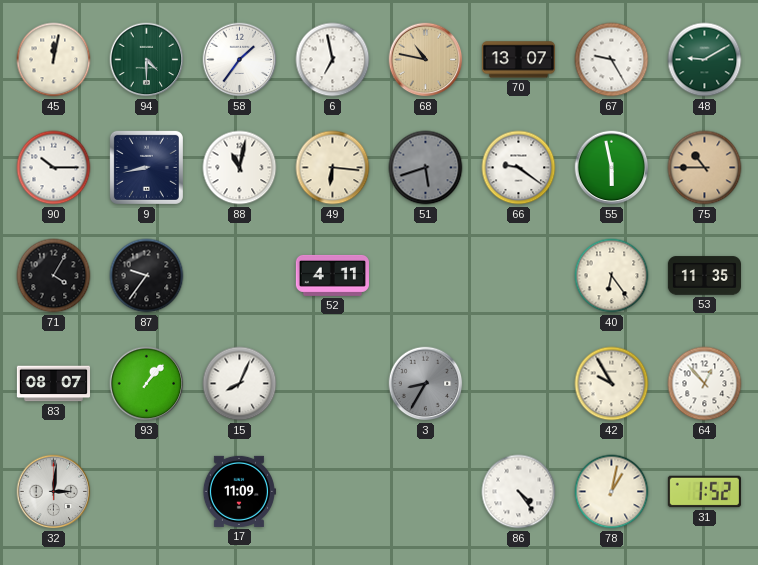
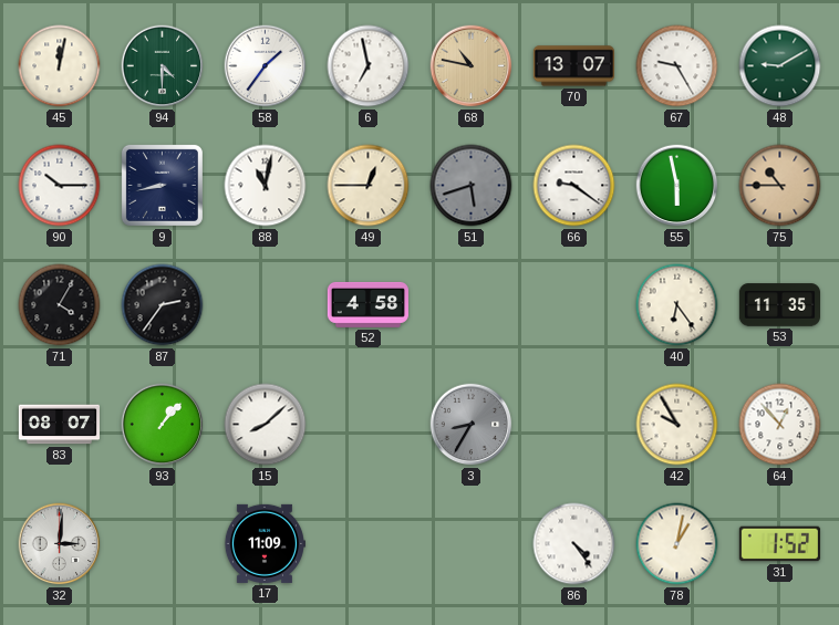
49: 6:16 -> 12:45
87: 9:36 -> 2:36
52: 4:11 -> 4:58
15: 8:04 -> 8:08
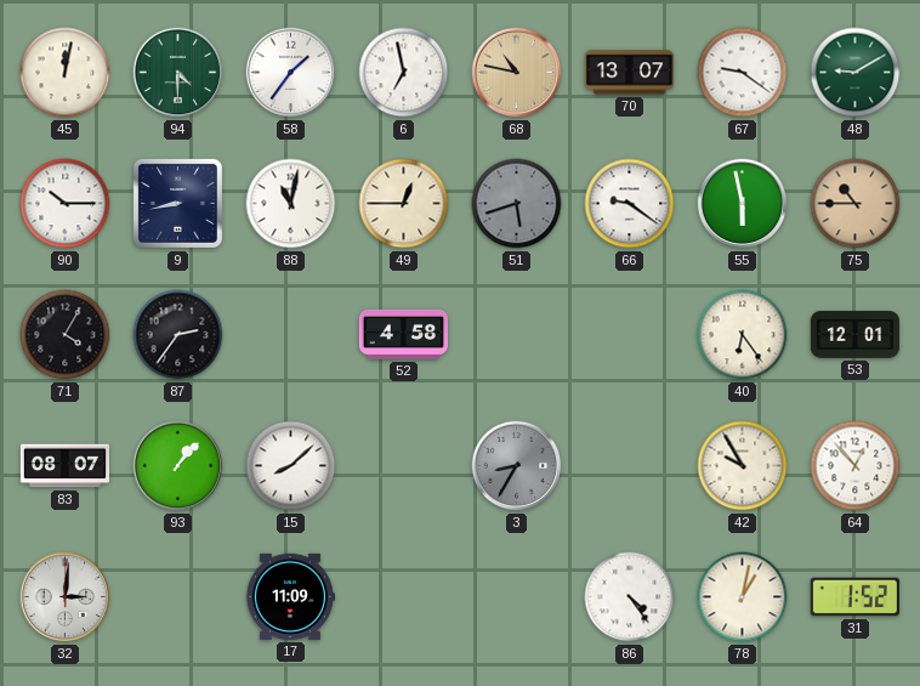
67: 9:25 -> 9:21
53: 11:35 -> 12:01
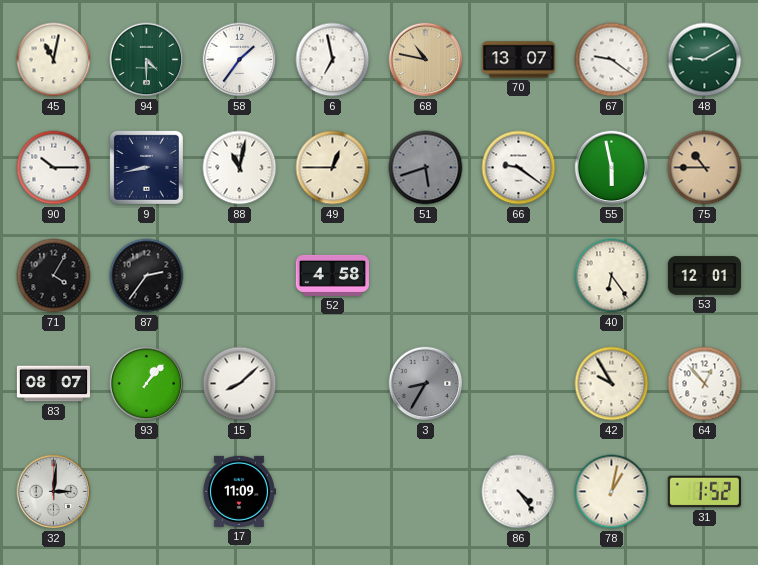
45: 12:02 -> 11:02
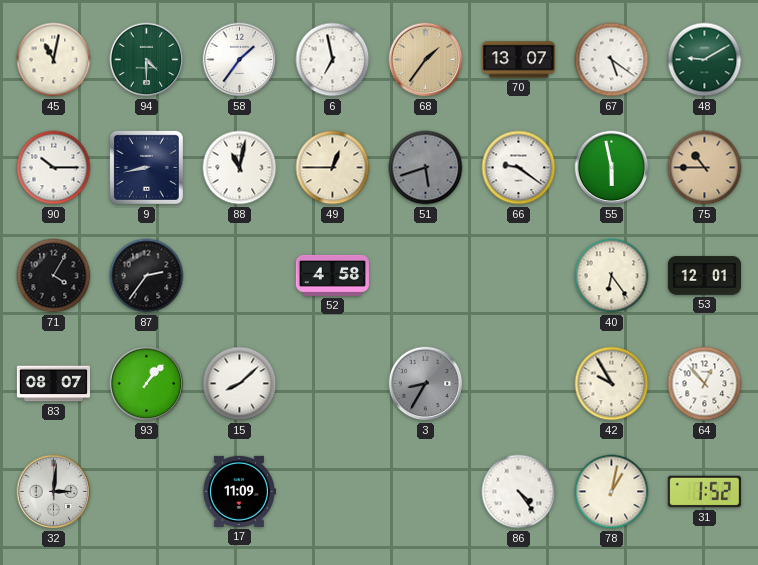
68: 10:47 -> 1:36
67: 9:21 -> 5:21
